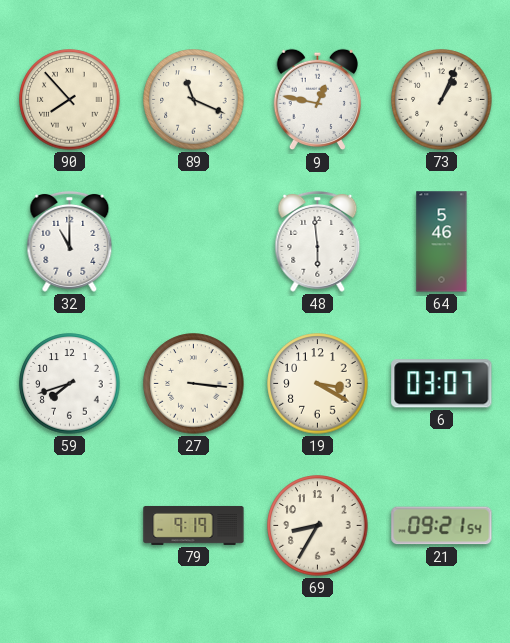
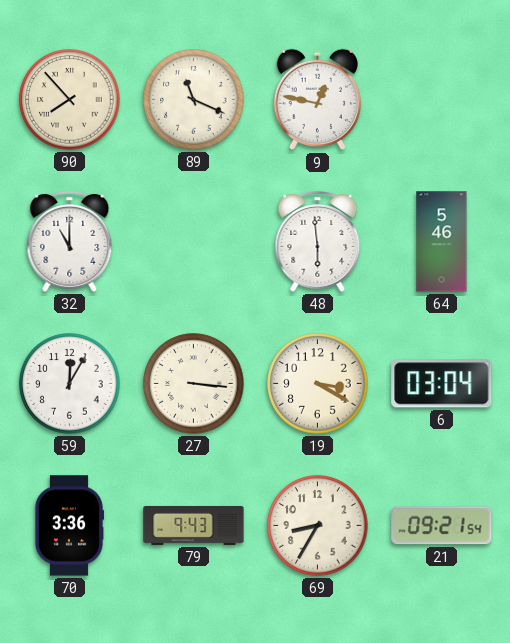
73: 1:04 -> none
59: 7:42 -> 12:05
6: 03:07 -> 03:04
70: none -> 3:36
79: 9:19 -> 9:43
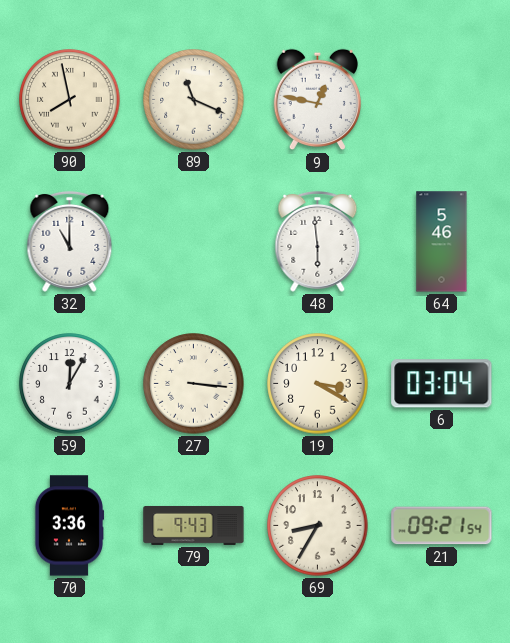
90: 7:53 -> 7:58
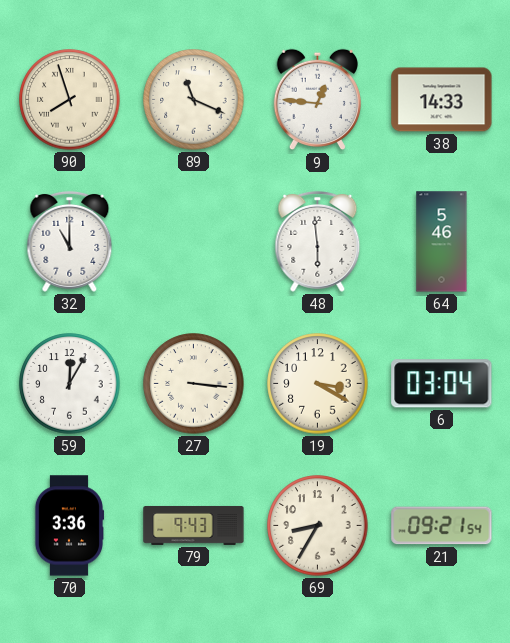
90: 7:58 -> 7:57
9: 12:47 -> 12:46
38: none -> 14:33
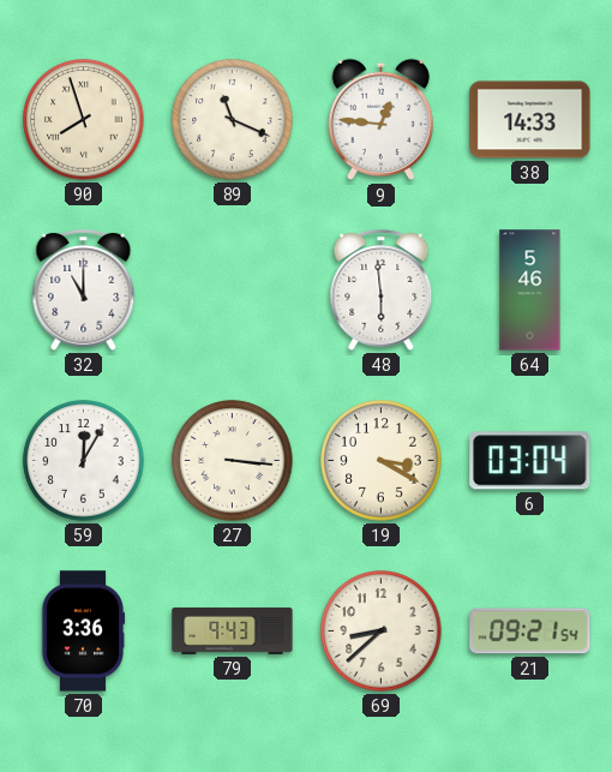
69: 8:35 -> 8:38
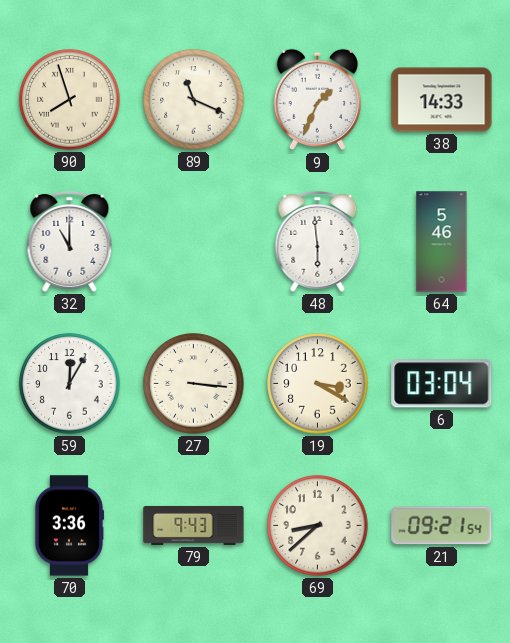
9: 12:46 -> 1:34
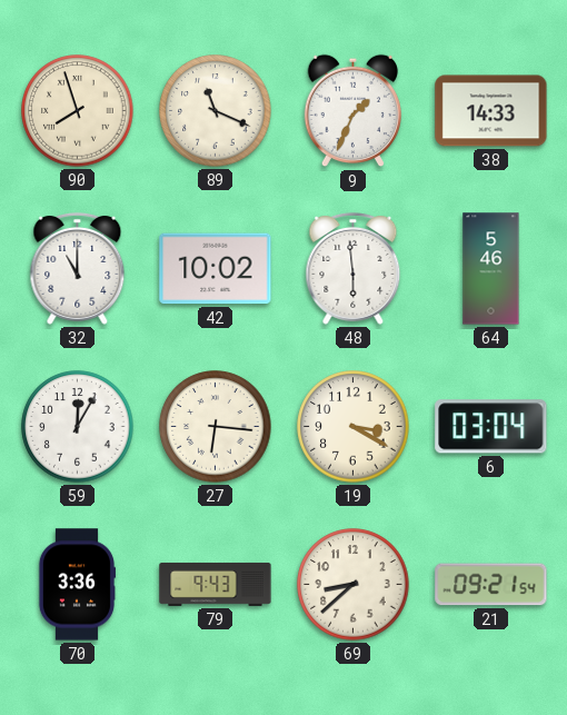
42: none -> 10:02
27: 3:16 -> 6:16
